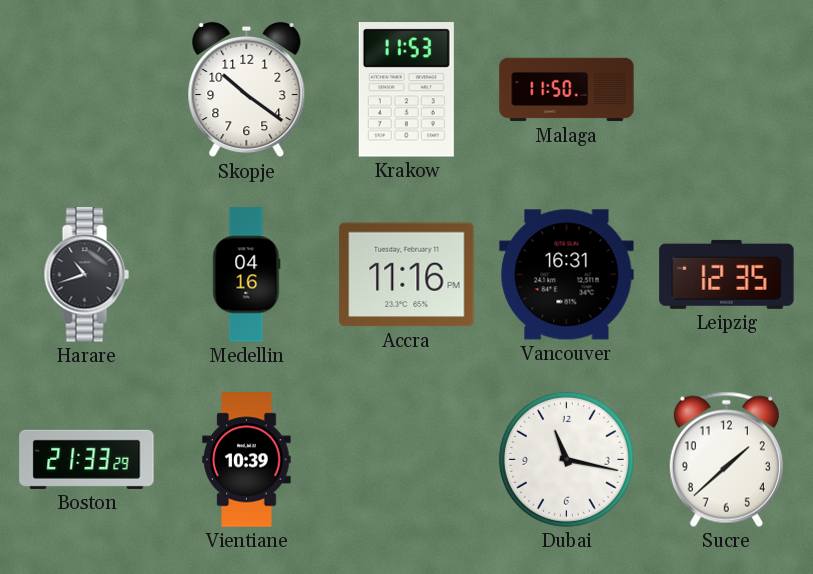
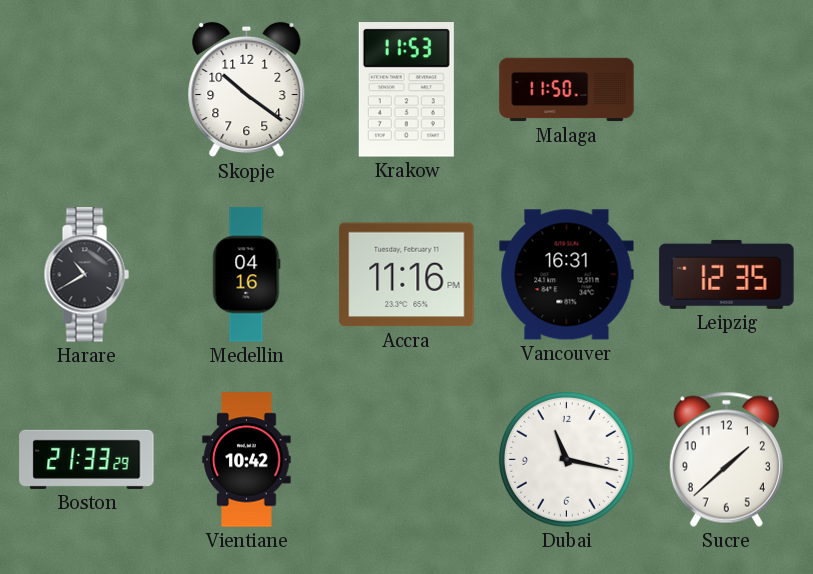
Harare: 10:42 -> 10:40
Vientiane: 10:39 -> 10:42
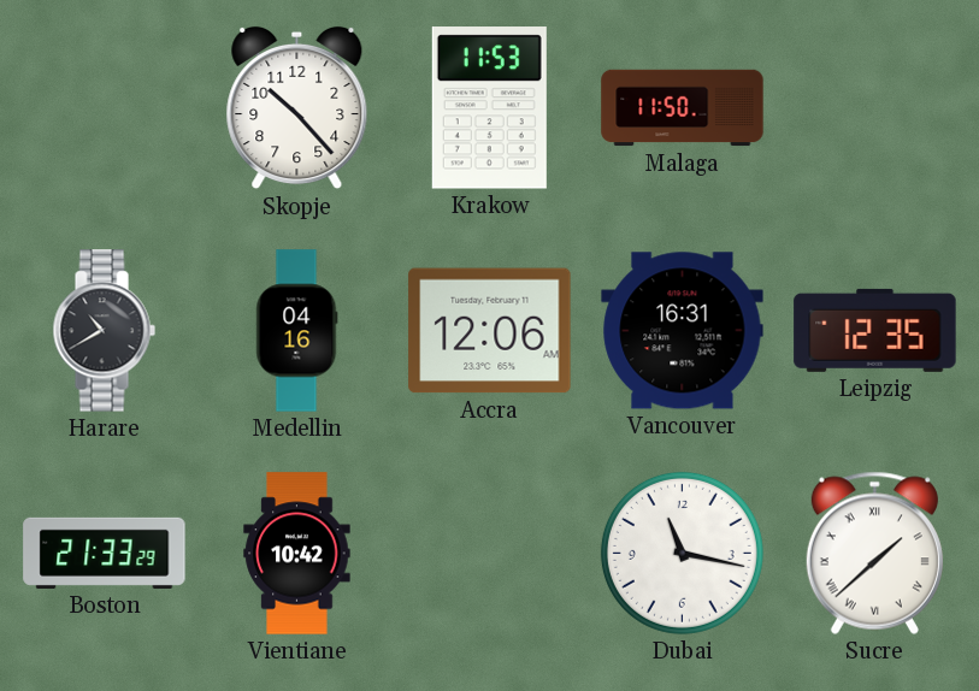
Skopje: 10:21 -> 10:23
Accra: 11:16 -> 12:06
Sucre numerals: Arabic -> Roman
